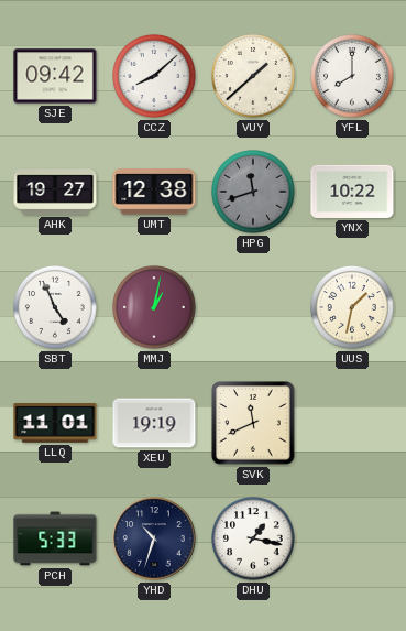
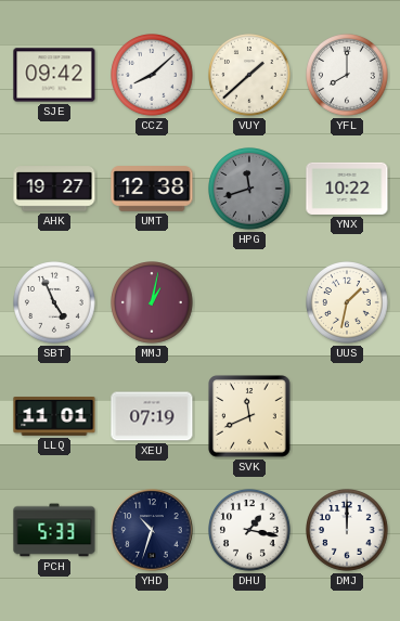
XEU: 19:19 -> 07:19
DMJ: none -> 12:00
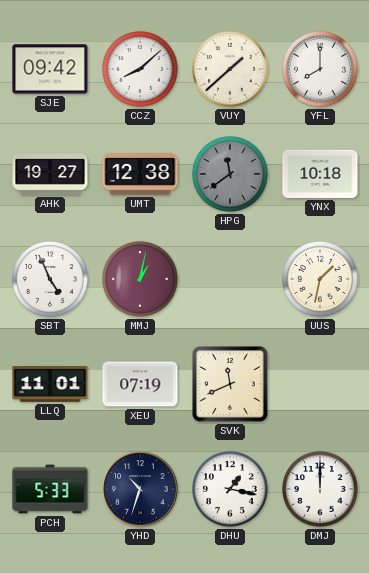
HPG: 11:42 -> 11:39
YNX: 10:22 -> 10:18
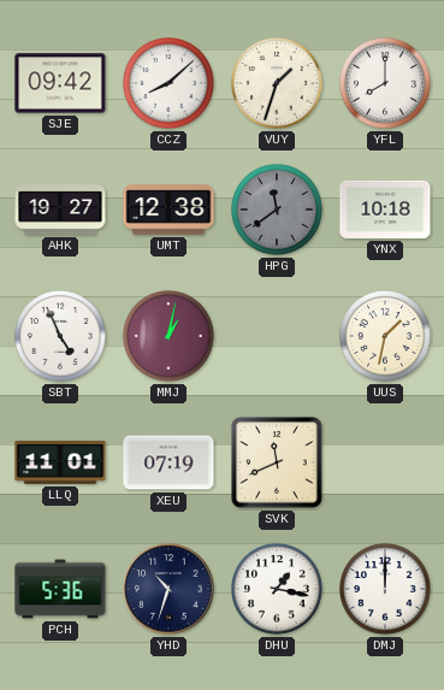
VUY: 1:38 -> 1:33
PCH: 5:33 -> 5:36
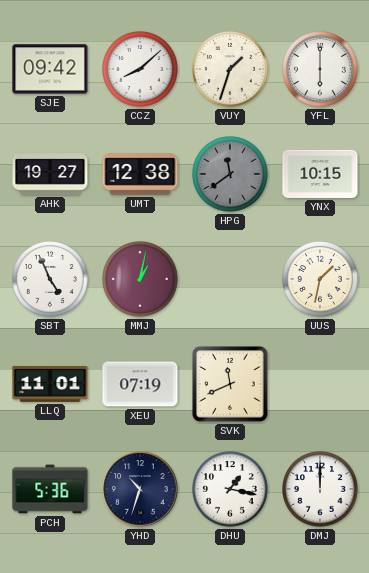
YFL: 8:00 -> 6:00
YNX: 10:18 -> 10:15
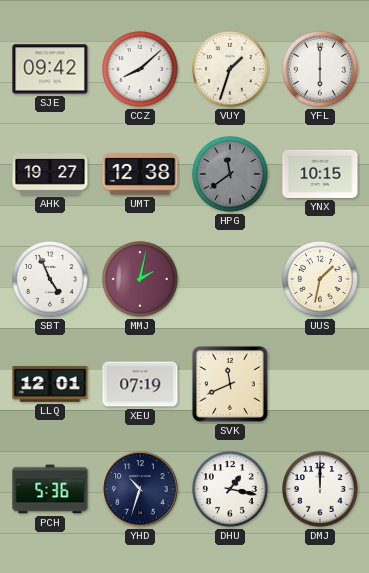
MMJ: 1:02 -> 2:02
LLQ: 11:01 -> 12:01
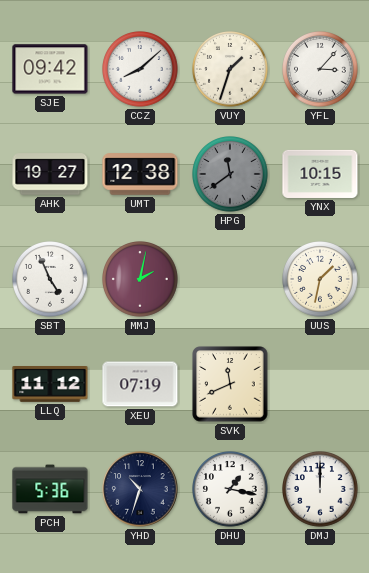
YFL: 6:00 -> 3:07
LLQ: 12:01 -> 11:12
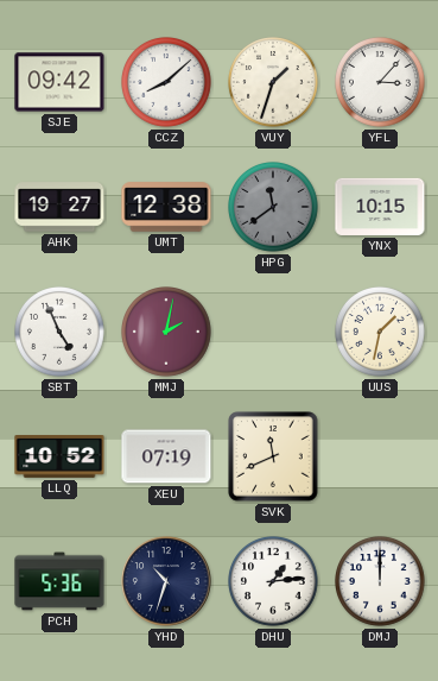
LLQ: 11:12 -> 10:52
DHU: 1:17 -> 1:14
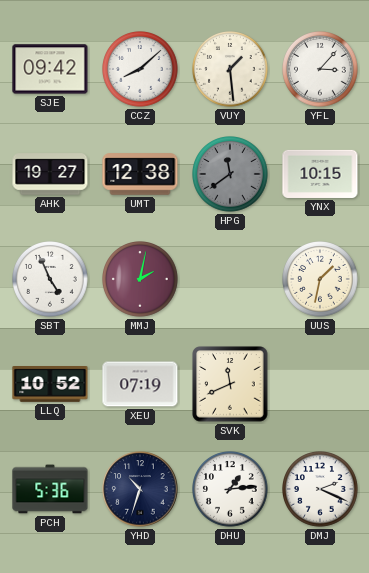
VUY: 1:33 -> 1:29
DMJ: 12:00 -> 2:19
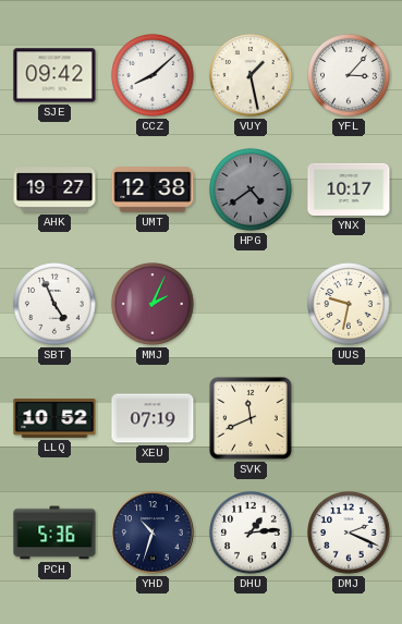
VUY: 1:29 -> 1:28
HPG: 11:39 -> 4:39
YNX: 10:15 -> 10:17
MMJ: 2:02 -> 2:04
UUS: 1:32 -> 9:32
